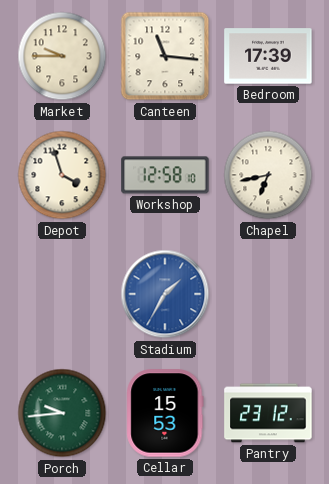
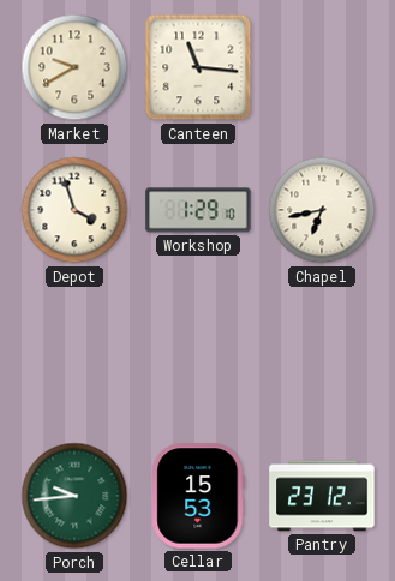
Market: 9:45 -> 9:40
Bedroom: 17:39 -> none
Workshop: 12:58 -> 1:29
Stadium: 1:35 -> none
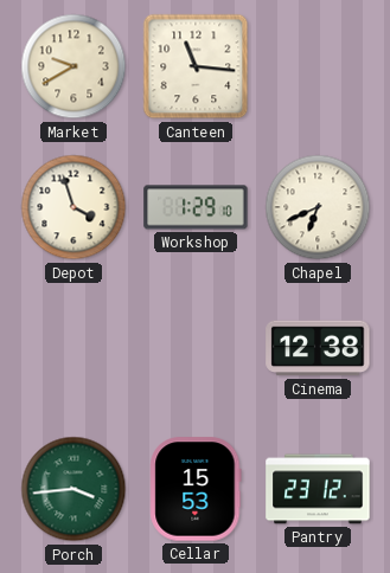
Chapel: 6:43 -> 6:41
Cinema: none -> 12:38
Porch: 9:44 -> 3:44
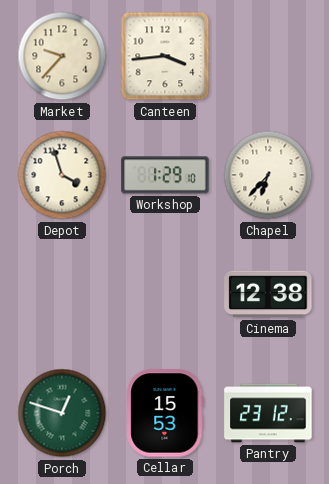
Market: 9:40 -> 9:37
Canteen: 11:16 -> 3:44
Chapel: 6:41 -> 6:37
Porch: 3:44 -> 12:48
